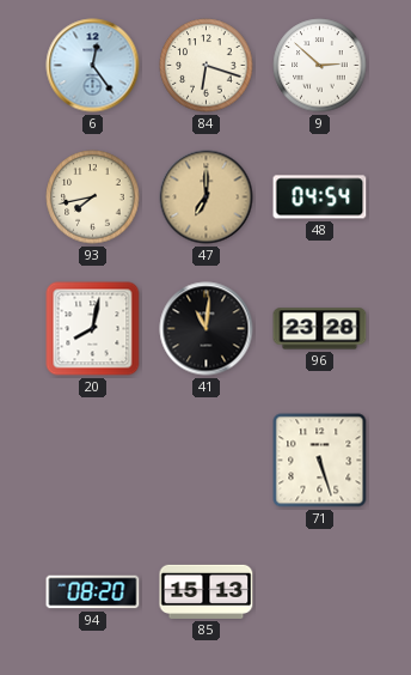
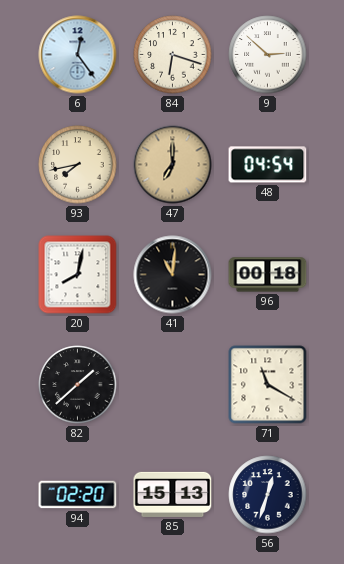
96: 23:28 -> 00:18
82: none -> 1:38
71: 5:27 -> 11:20
94: 08:20 -> 02:20
56: none -> 12:33
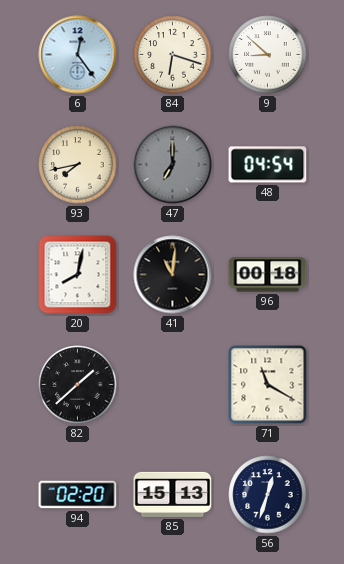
9: 2:52 -> 8:52
47 dial: champagne -> grey
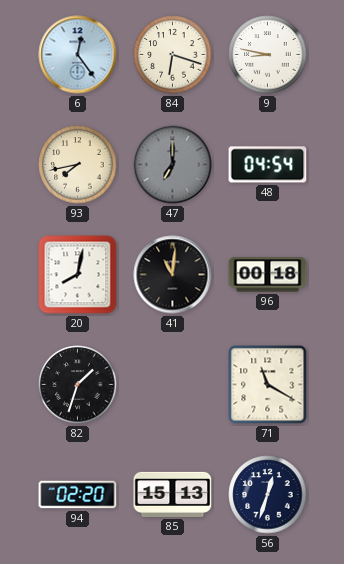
9: 8:52 -> 8:47
82: 1:38 -> 1:33
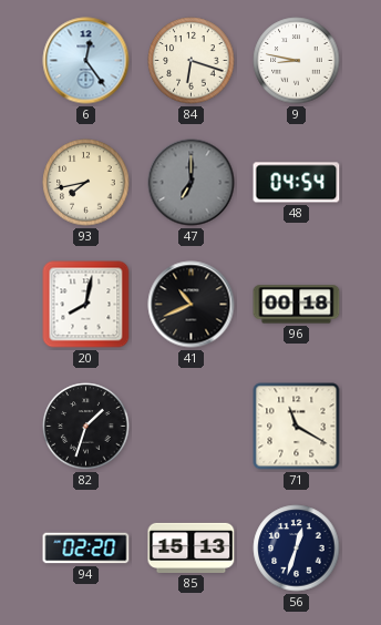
41: 11:01 -> 10:41
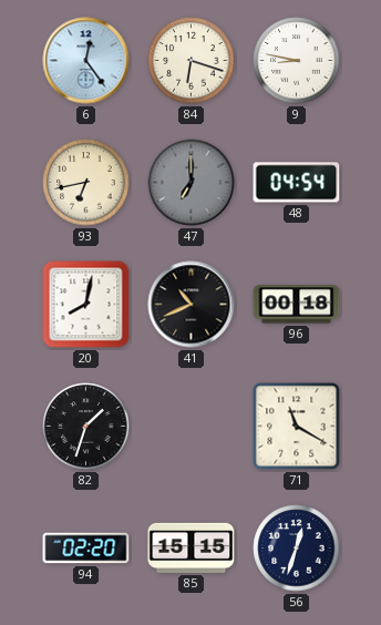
93: 7:43 -> 6:43
85: 15:13 -> 15:15
